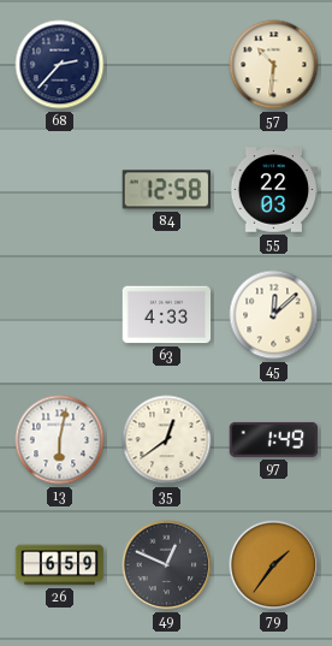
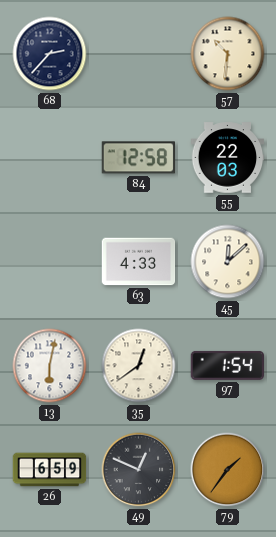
97: 1:49 -> 1:54
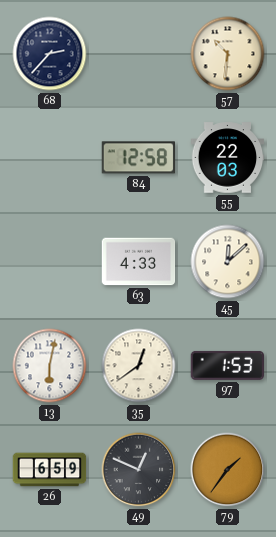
97: 1:54 -> 1:53
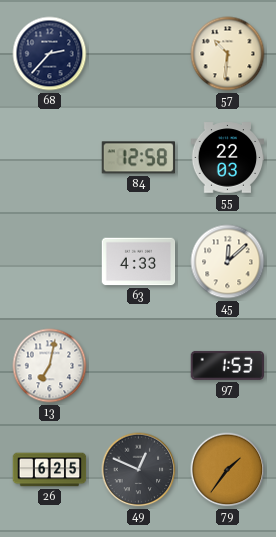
13: 6:02 -> 7:02
35: 12:39 -> none
26: 6:59 -> 6:25
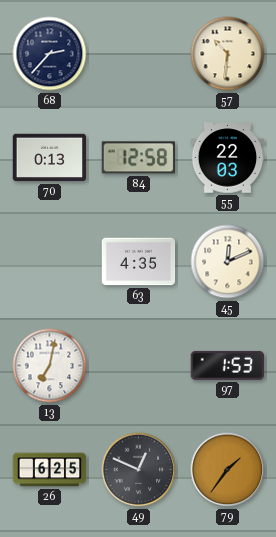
70: none -> 0:13
63: 4:33 -> 4:35
45: 12:08 -> 12:11
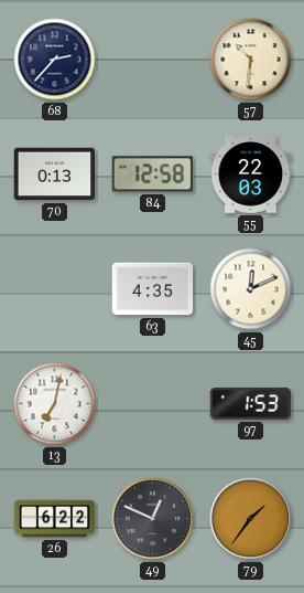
26: 6:25 -> 6:22
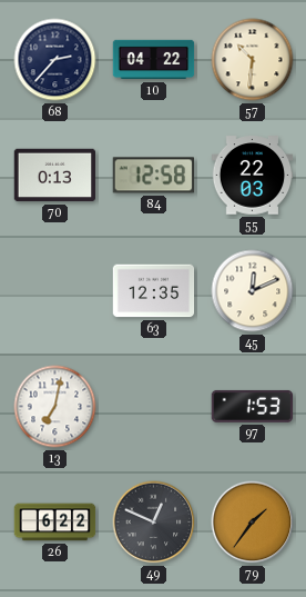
10: none -> 04:22
63: 4:35 -> 12:35
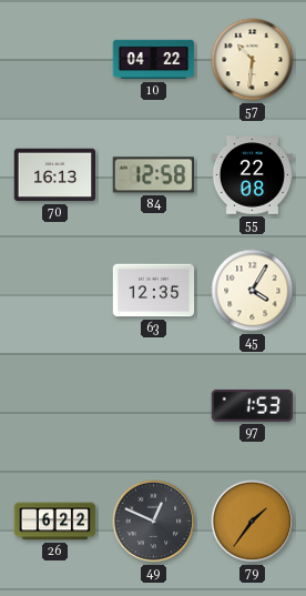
68: 2:37 -> none
70: 0:13 -> 16:13
55: 22:03 -> 22:08
45: 12:11 -> 4:05
13: 7:02 -> none
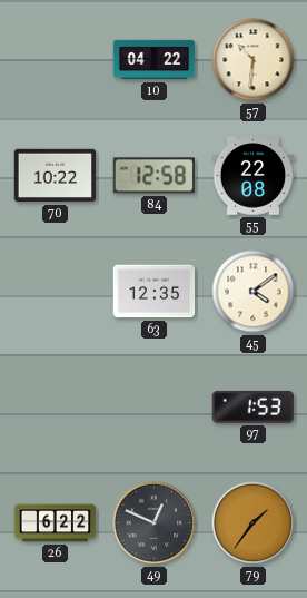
70: 16:13 -> 10:22
45: 4:05 -> 4:09
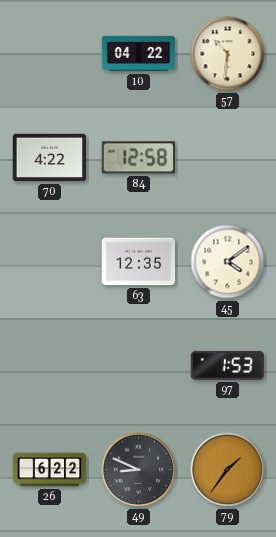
70: 10:22 -> 4:22
55: 22:08 -> none
49: 12:49 -> 8:49
